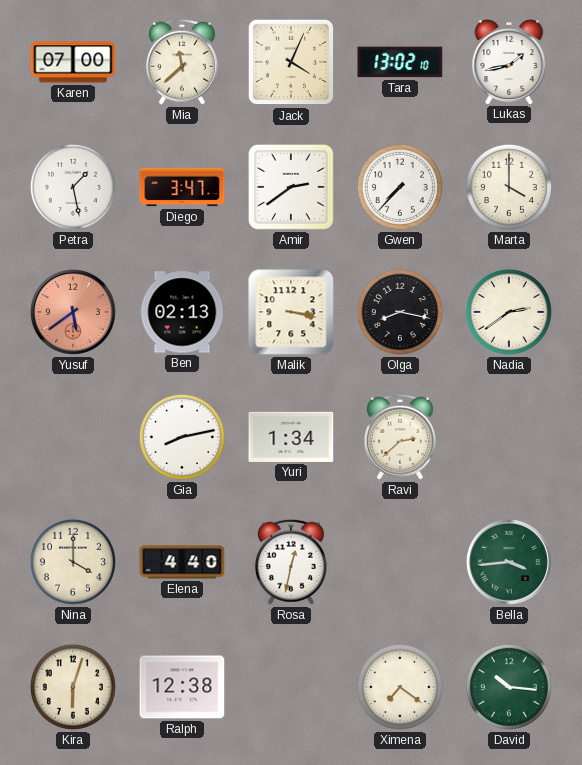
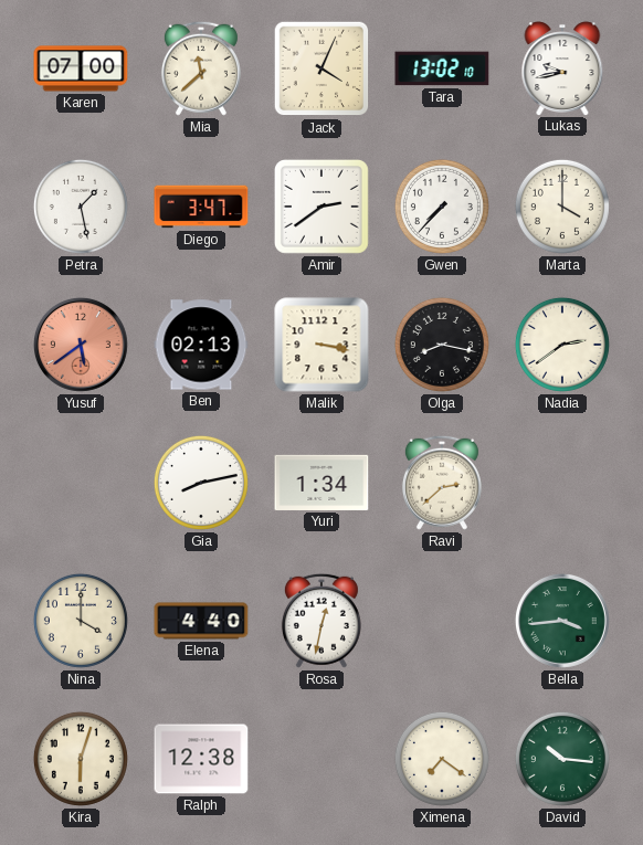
Lukas: 1:43 -> 9:43
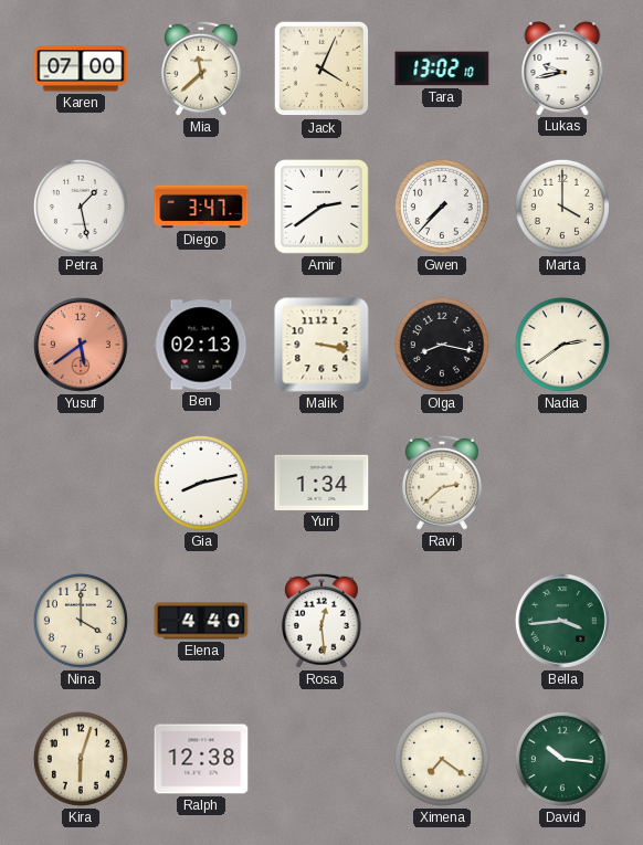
Rosa: 12:32 -> 12:29
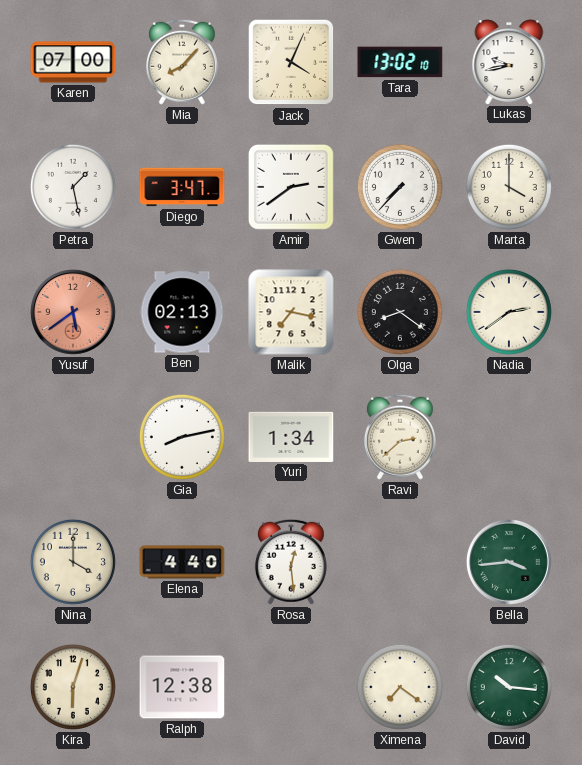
Mia: 11:38 -> 8:07
Malik: 3:17 -> 7:17
Olga: 8:17 -> 8:21
